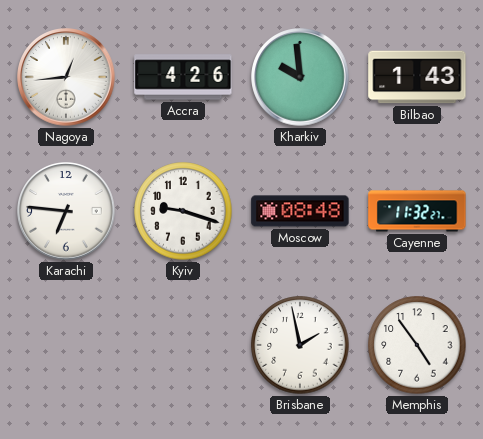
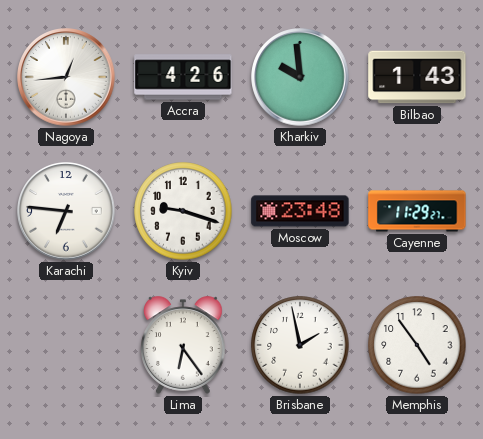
Moscow: 08:48 -> 23:48
Cayenne: 11:32 -> 11:29
Lima: none -> 6:24
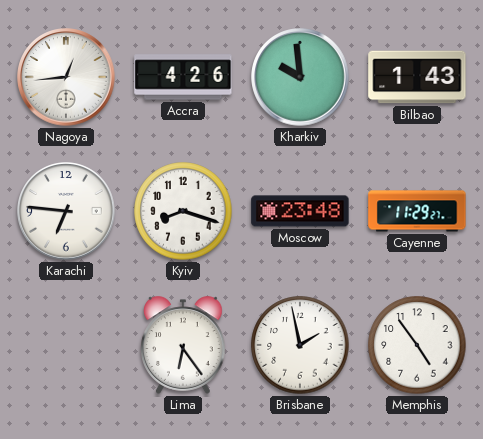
Kyiv: 9:18 -> 8:18
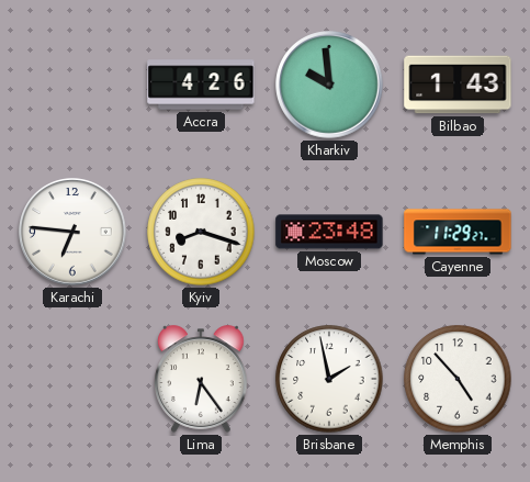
Nagoya: 12:44 -> none
Memphis: 4:54 -> 4:53
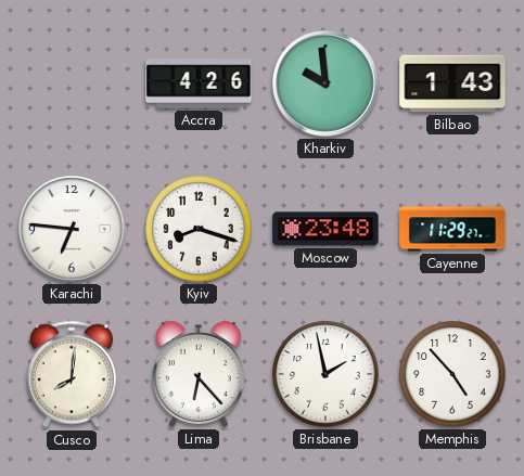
Cusco: none -> 8:01
Lima: 6:24 -> 6:23
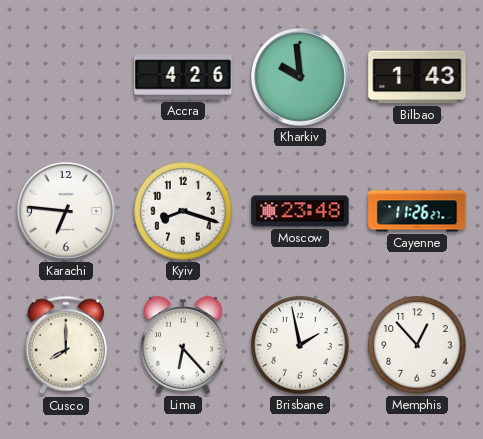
Cayenne: 11:29 -> 11:26
Cusco: 8:01 -> 8:00
Memphis: 4:53 -> 12:53
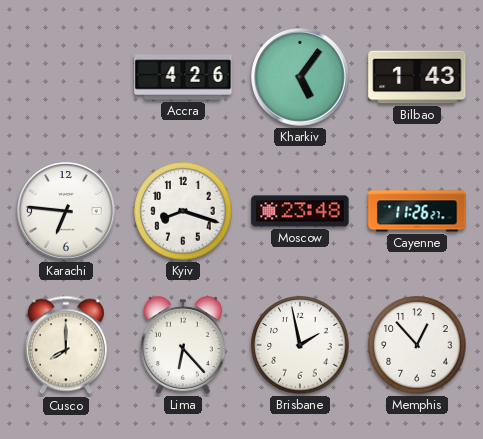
Kharkiv: 9:59 -> 5:06
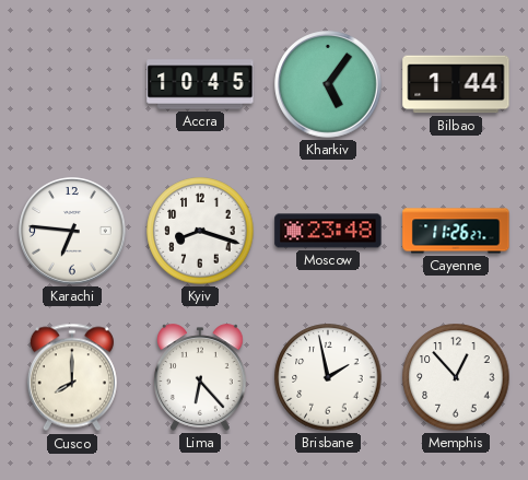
Accra: 4:26 -> 10:45
Bilbao: 1:43 -> 1:44
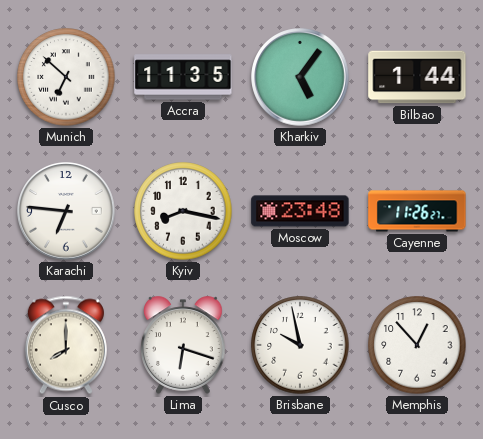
Munich: none -> 6:52
Accra: 10:45 -> 11:35
Kyiv: 8:18 -> 8:17
Lima: 6:23 -> 6:18
Brisbane: 1:58 -> 9:58
